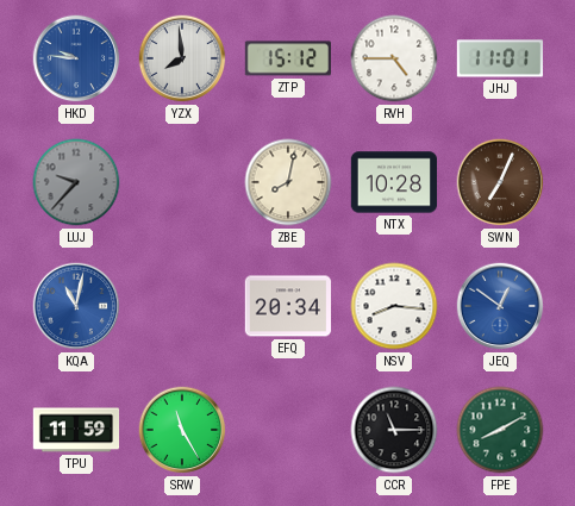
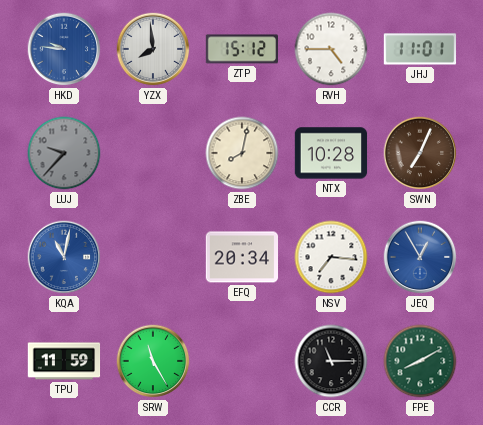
NSV: 8:16 -> 7:16
JEQ: 12:51 -> 12:55
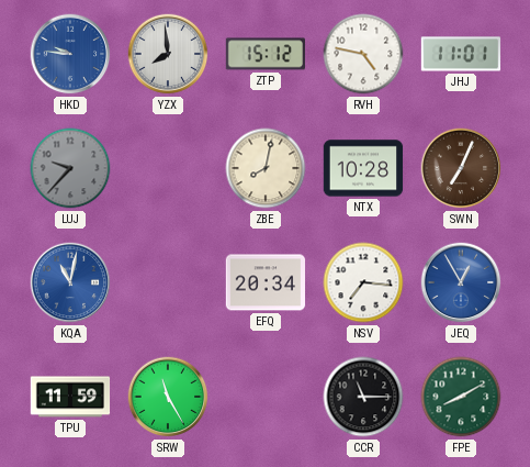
RVH: 4:45 -> 4:47
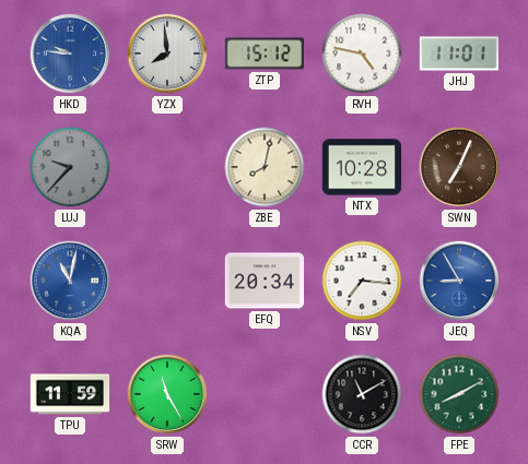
JEQ: 12:55 -> 8:55
CCR: 11:15 -> 11:10
